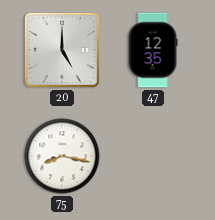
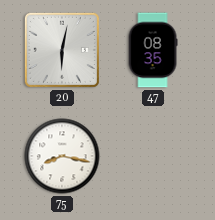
20: 5:00 -> 6:02
47: 12:35 -> 08:35
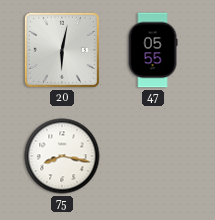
47: 08:35 -> 05:55
